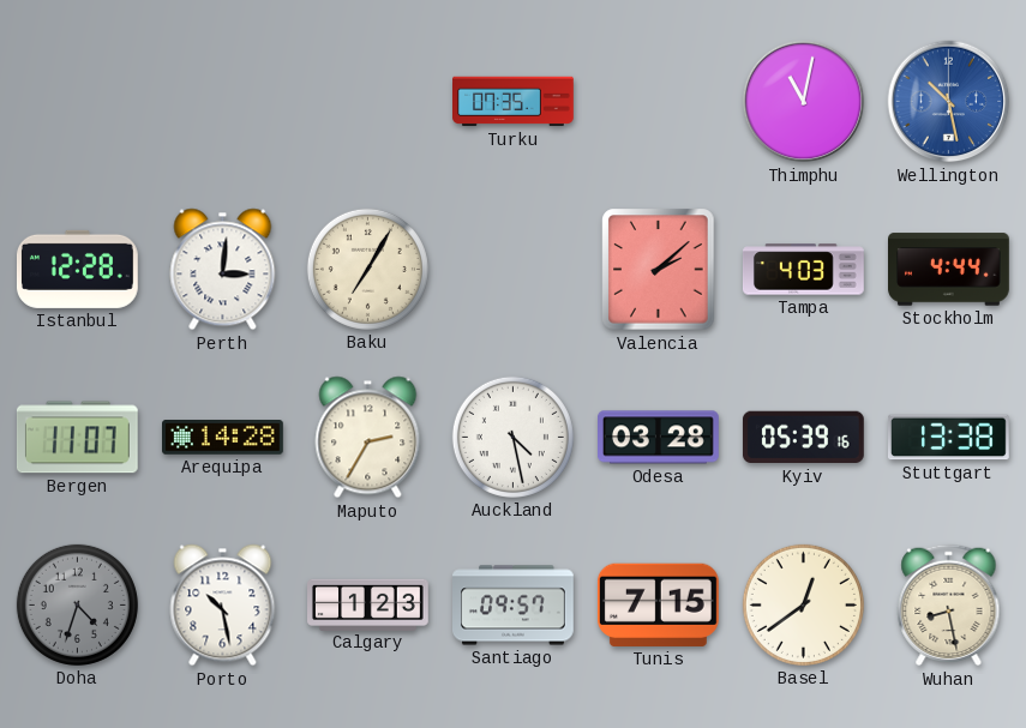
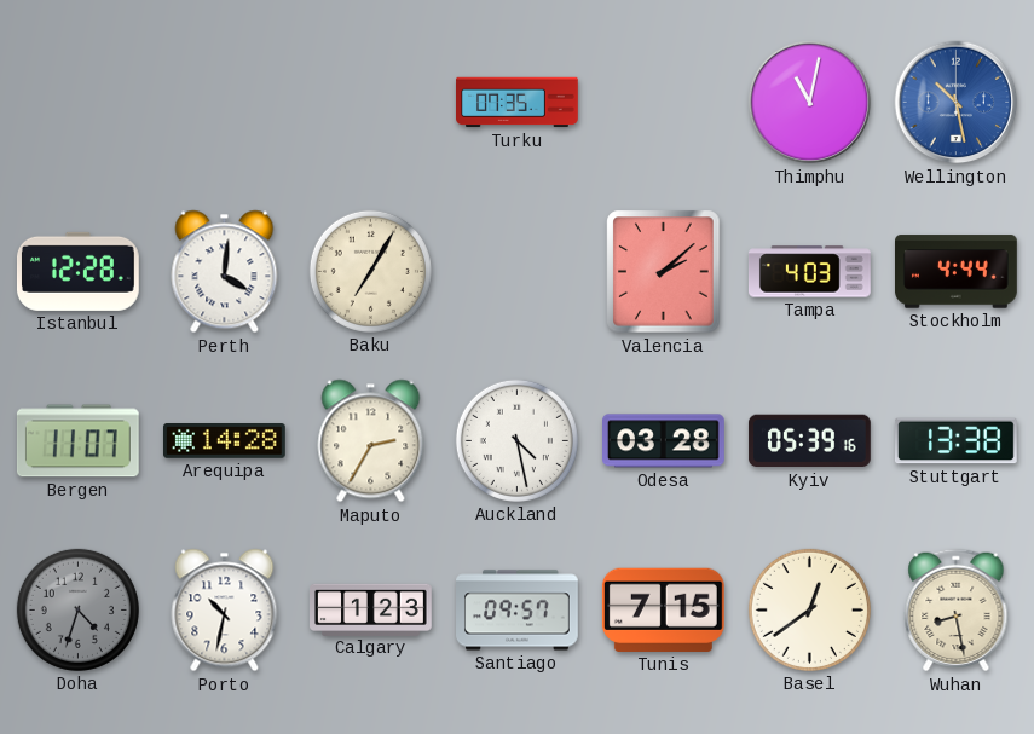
Perth: 3:01 -> 4:01
Porto: 10:28 -> 10:32
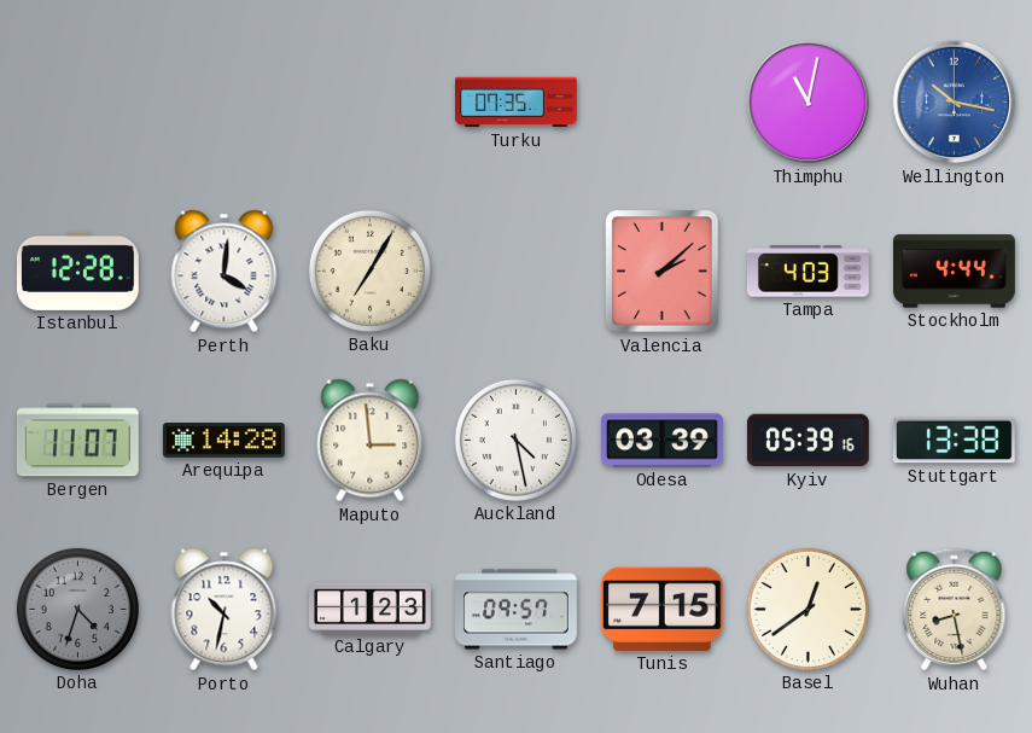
Wellington: 10:28 -> 10:17
Maputo: 2:35 -> 2:59
Odesa: 03:28 -> 03:39
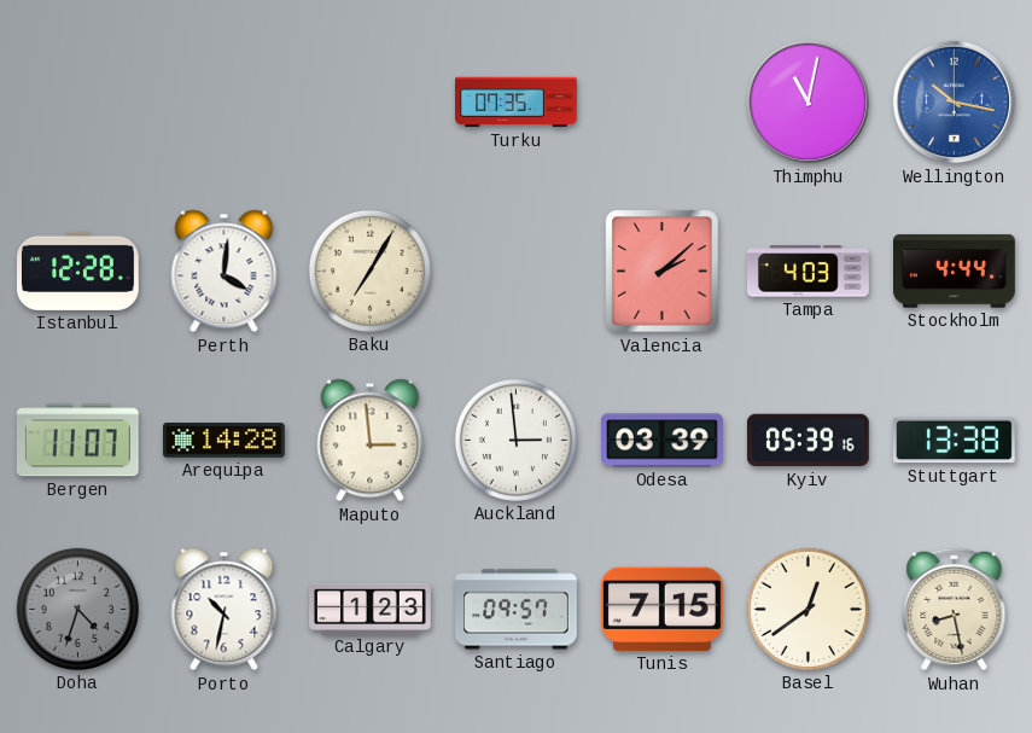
Auckland: 4:28 -> 2:59
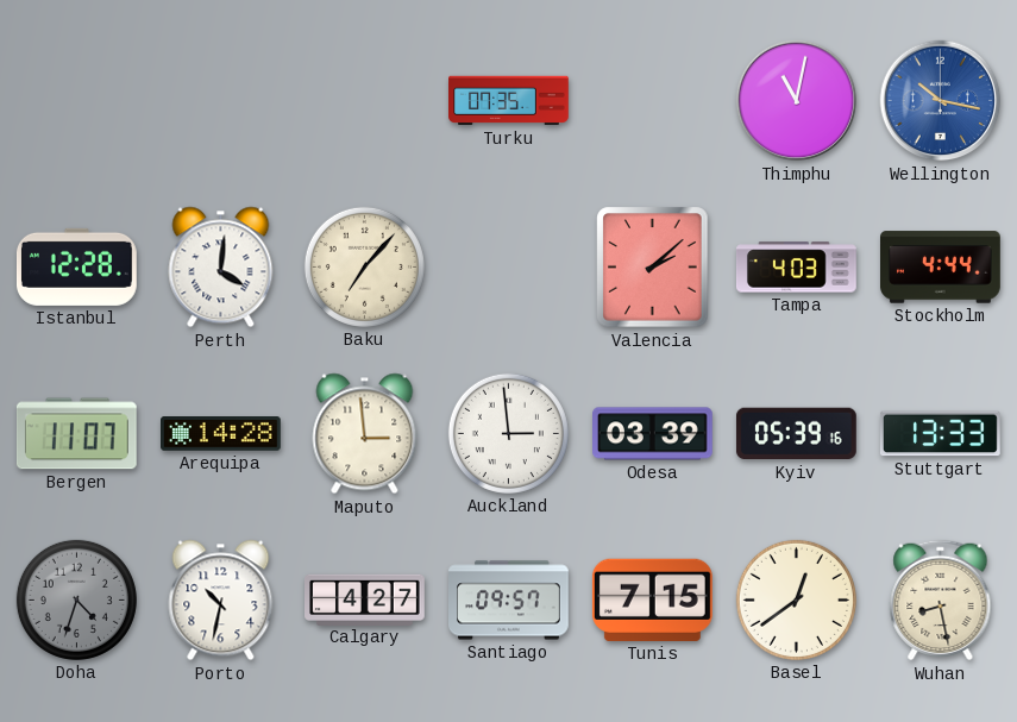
Baku: 7:05 -> 7:07
Stuttgart: 13:38 -> 13:33
Calgary: 1:23 -> 4:27
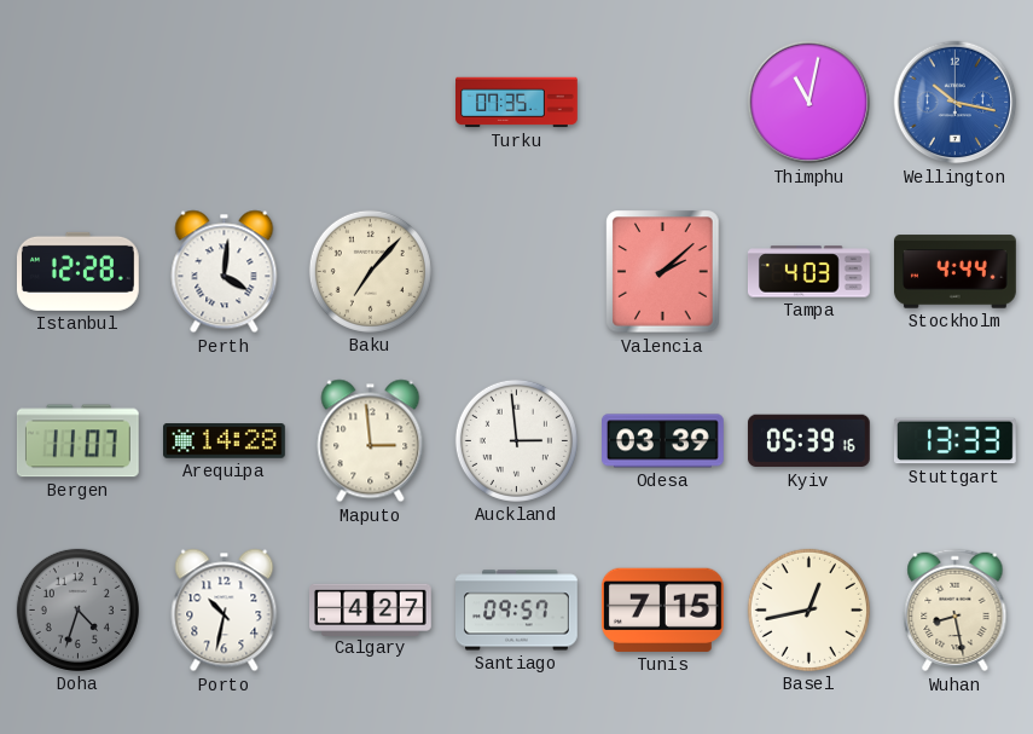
Basel: 12:39 -> 12:43
